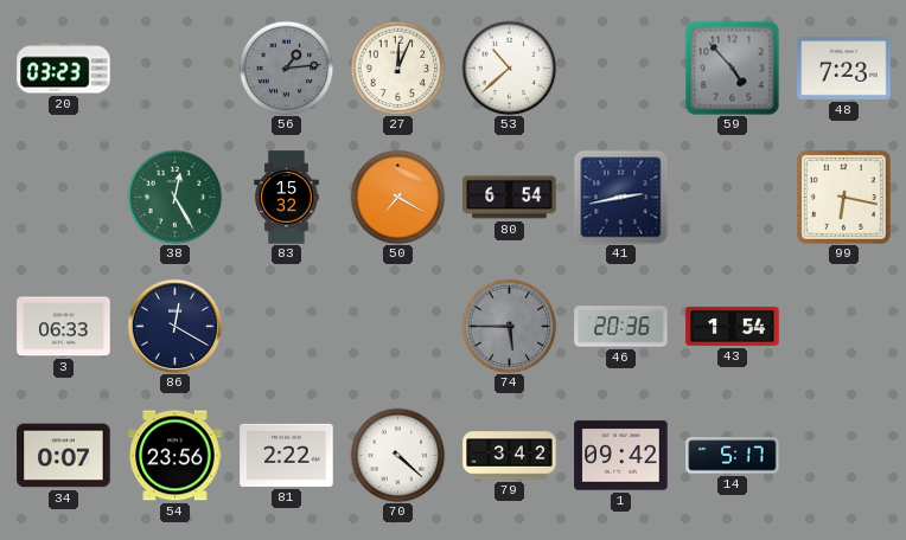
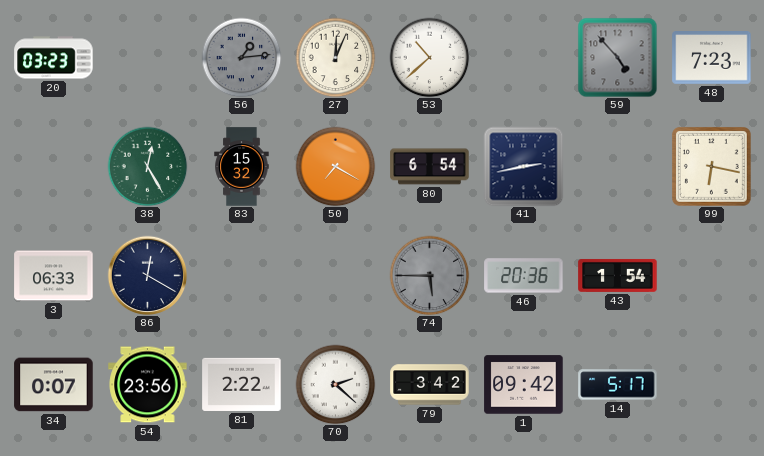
70: 4:22 -> 2:22
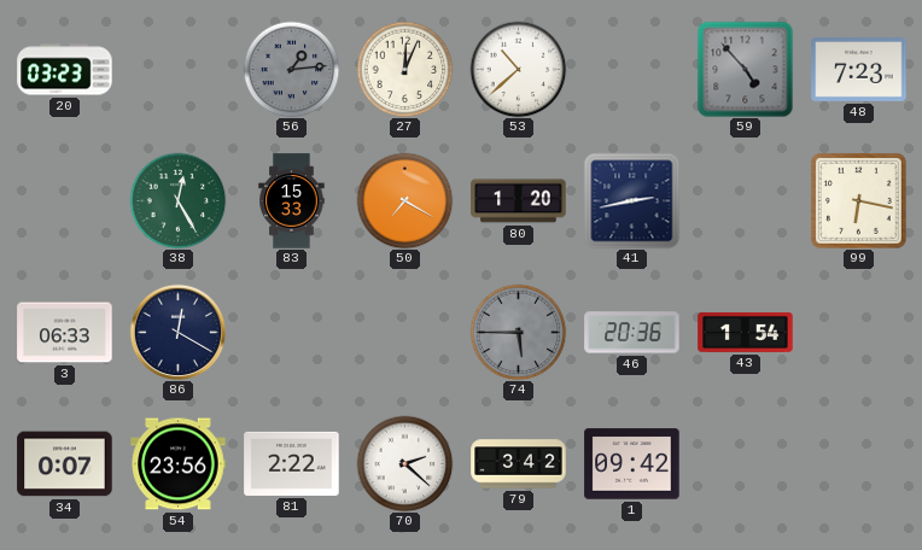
83: 15:32 -> 15:33
80: 6:54 -> 1:20
14: 5:17 -> none
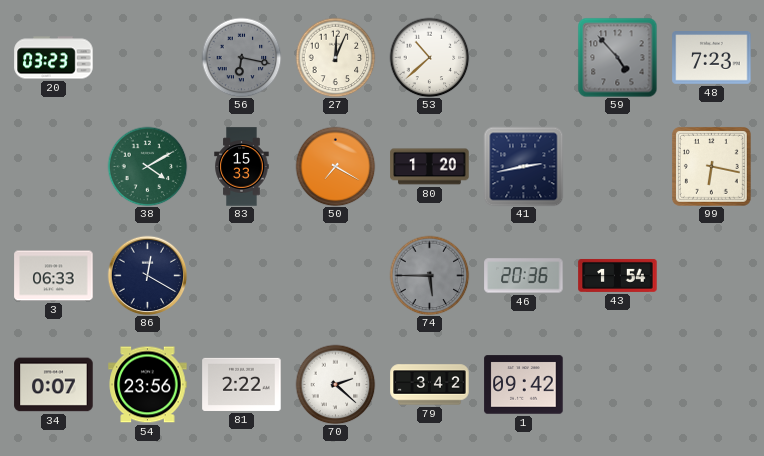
56: 1:14 -> 6:17
38: 12:25 -> 4:10
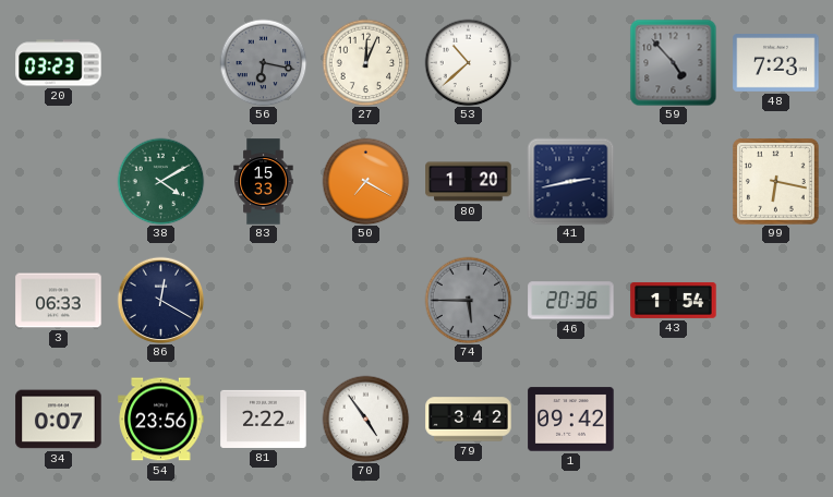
70: 2:22 -> 4:54
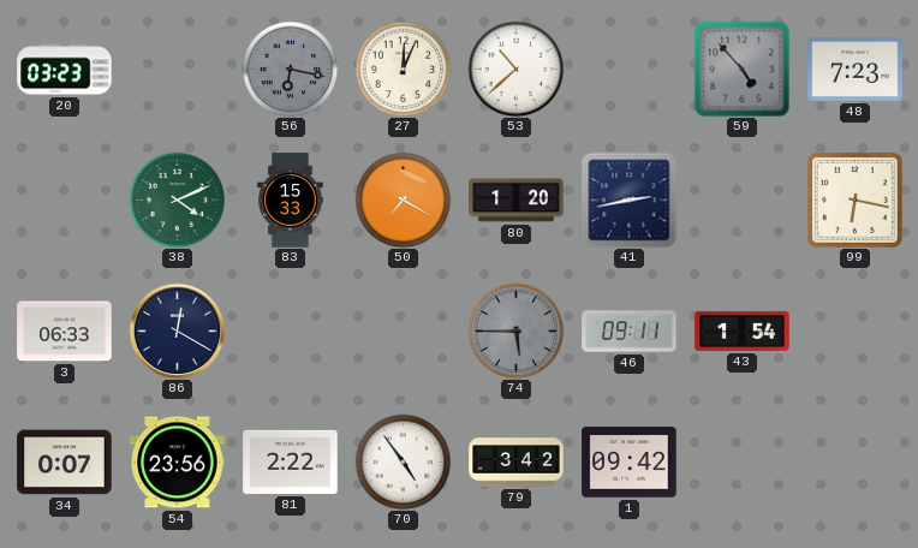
38: 4:10 -> 4:11
46: 20:36 -> 09:11
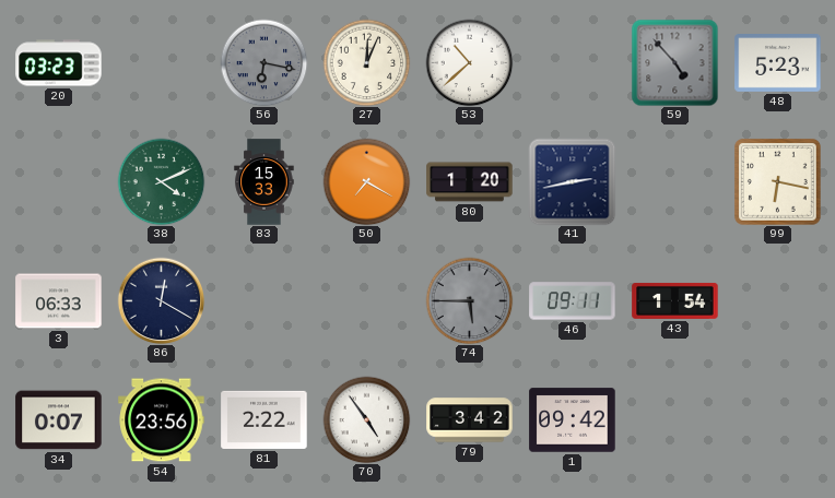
48: 7:23 -> 5:23
